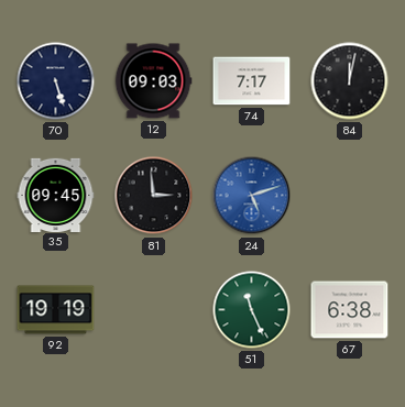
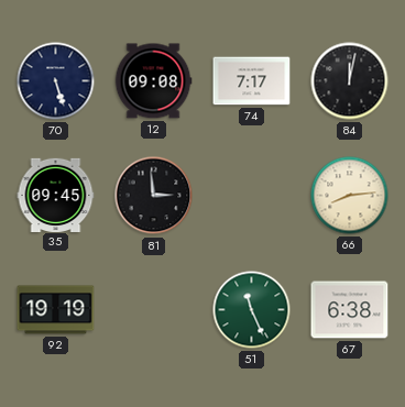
12: 09:03 -> 09:08
24: 5:12 -> none
66: none -> 8:14
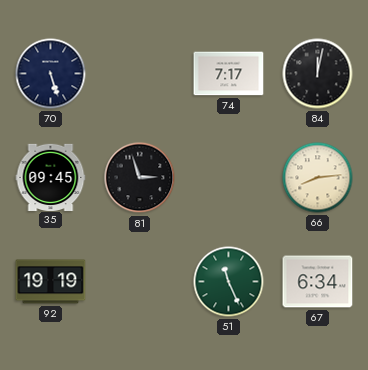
12: 09:08 -> none
81: 2:59 -> 2:57
67: 6:38 -> 6:34
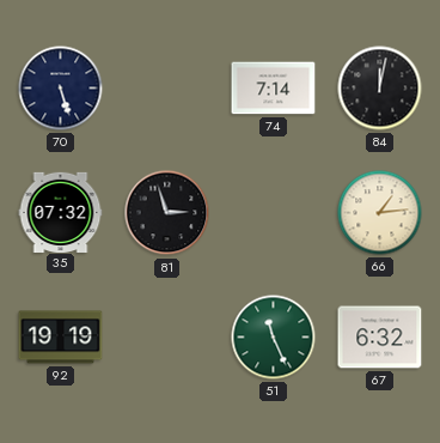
74: 7:17 -> 7:14
35: 09:45 -> 07:32
66: 8:14 -> 1:14
67: 6:34 -> 6:32
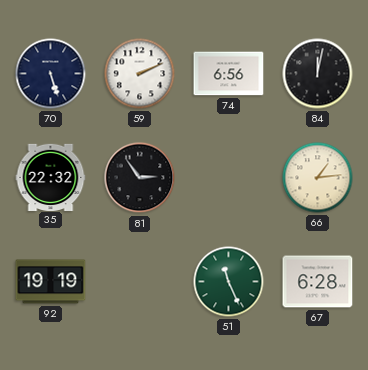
59: none -> 2:11
74: 7:14 -> 6:56
35: 07:32 -> 22:32
81: 2:57 -> 2:54
67: 6:32 -> 6:28
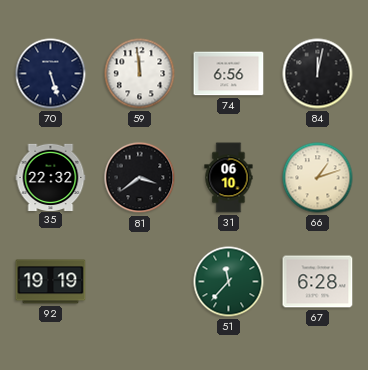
59: 2:11 -> 11:59
81: 2:54 -> 3:39
31: none -> 06:10
66: 1:14 -> 1:12
51: 11:26 -> 11:37
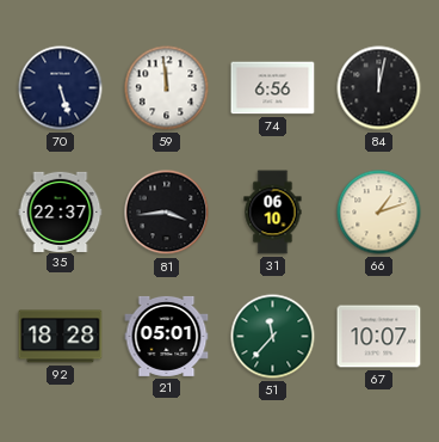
35: 22:32 -> 22:37
81: 3:39 -> 3:44
92: 19:19 -> 18:28
21: none -> 05:01
67: 6:28 -> 10:07
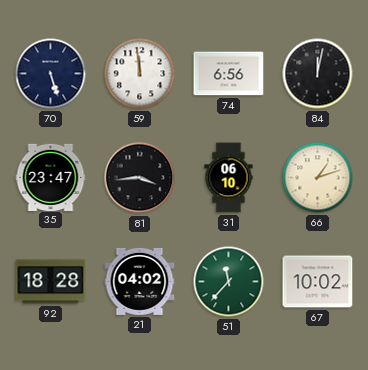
35: 22:37 -> 23:47
21: 05:01 -> 04:02
67: 10:07 -> 10:02
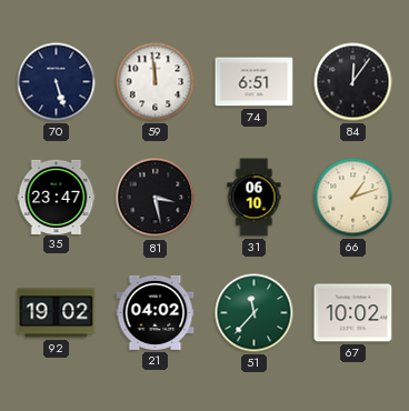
74: 6:56 -> 6:51
84: 12:02 -> 12:06
81: 3:44 -> 3:28
92: 18:28 -> 19:02
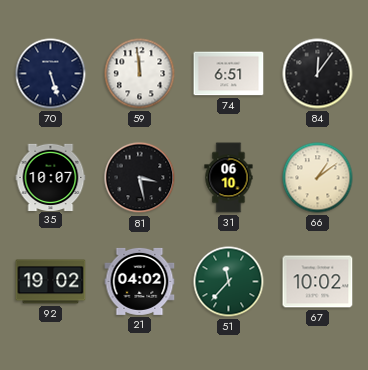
35: 23:47 -> 10:07
66: 1:12 -> 1:09
